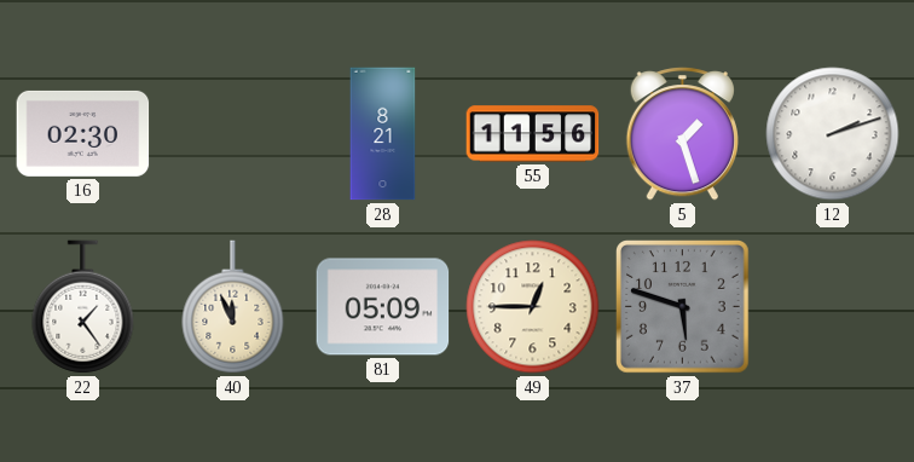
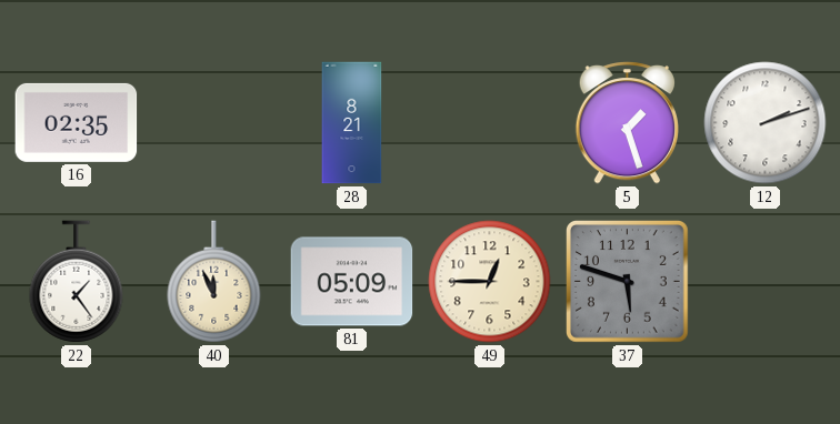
16: 02:30 -> 02:35
55: 11:56 -> none
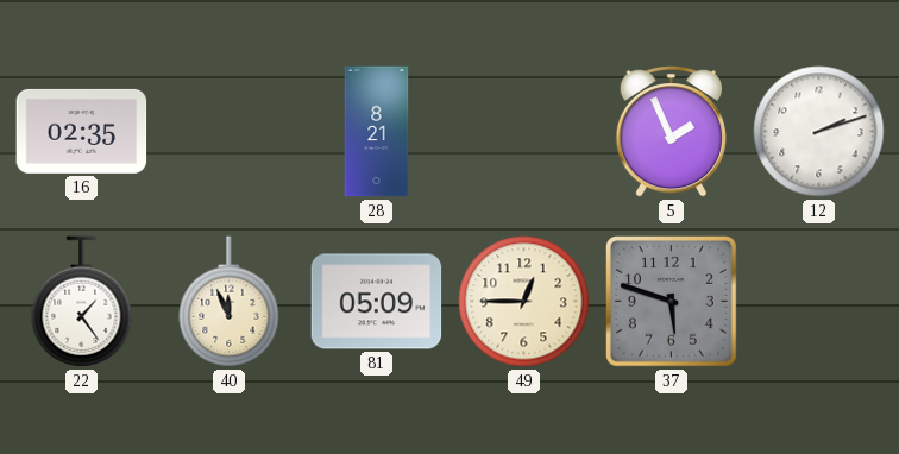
5: 1:27 -> 1:56
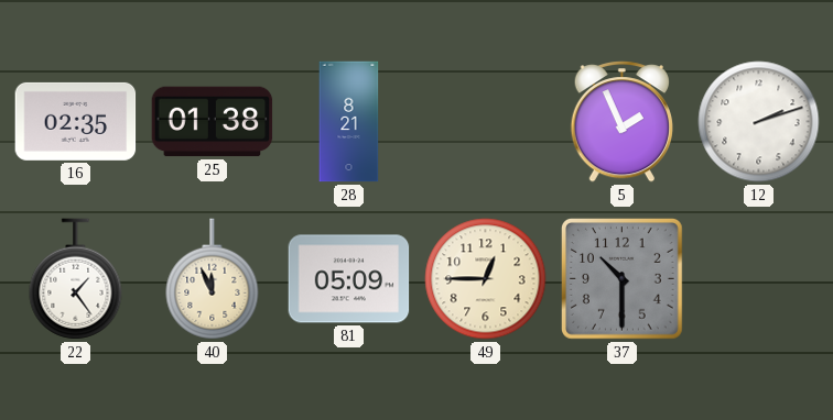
25: none -> 01:38
37: 5:48 -> 10:30
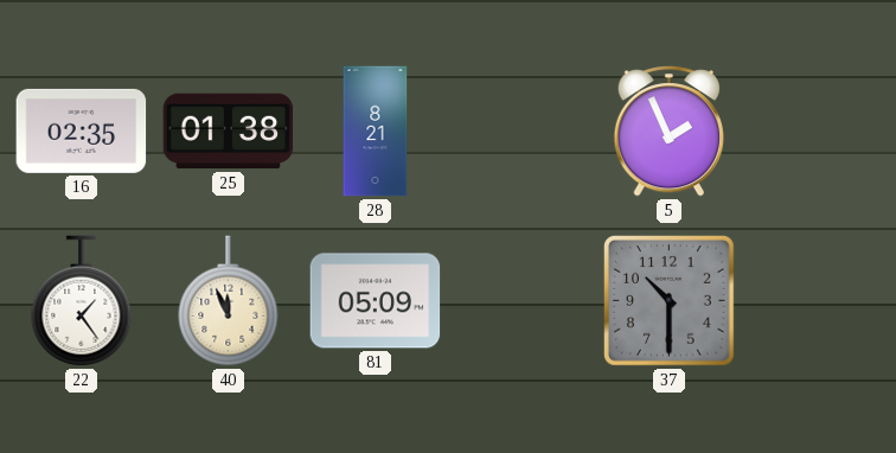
12: 2:12 -> none
49: 12:45 -> none
